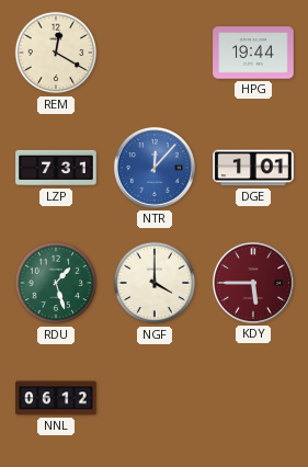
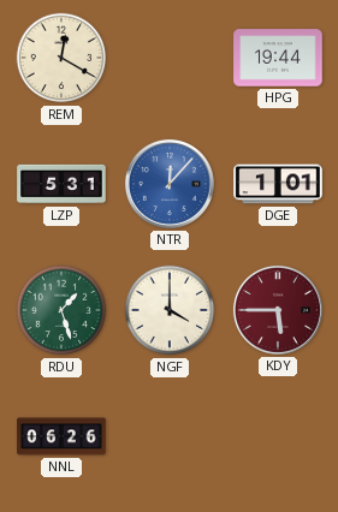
LZP: 7:31 -> 5:31
NNL: 06:12 -> 06:26
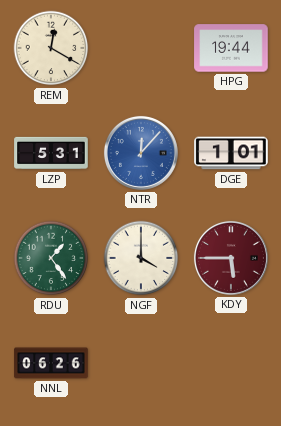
RDU: 1:27 -> 1:24
